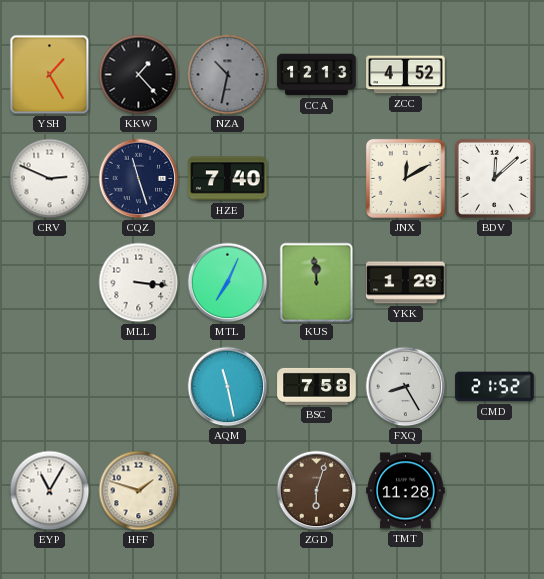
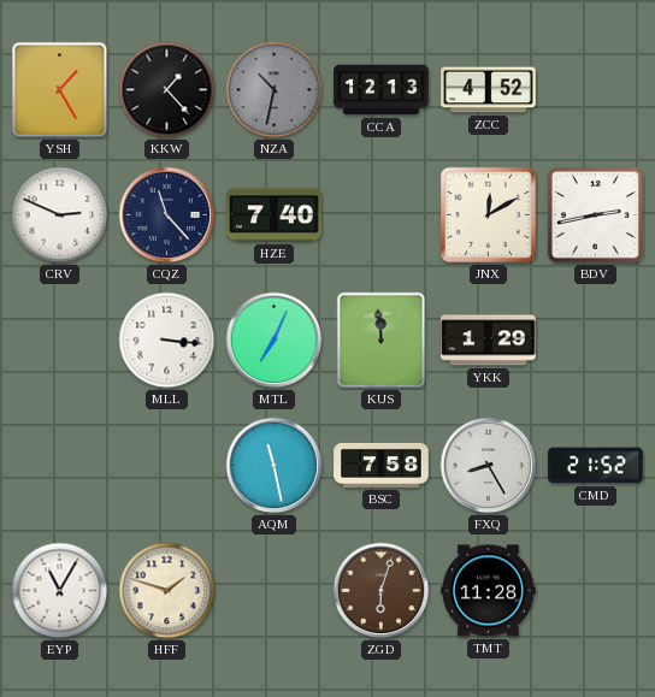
CQZ: 11:27 -> 11:23
BDV: 12:08 -> 2:43
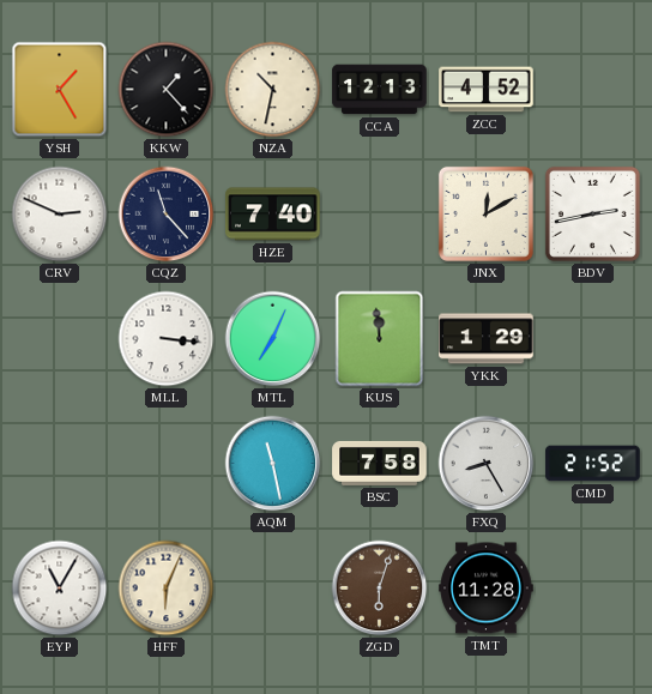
NZA dial: grey -> cream
HFF: 1:48 -> 6:04
